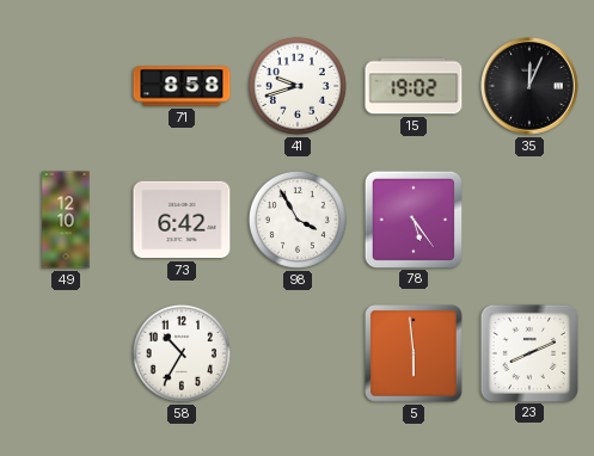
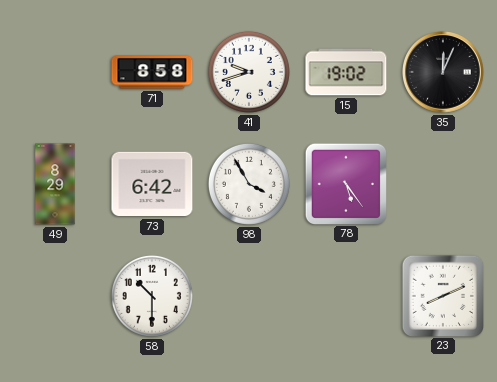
49: 12:10 -> 8:29
58: 10:35 -> 10:30
5: 5:59 -> none
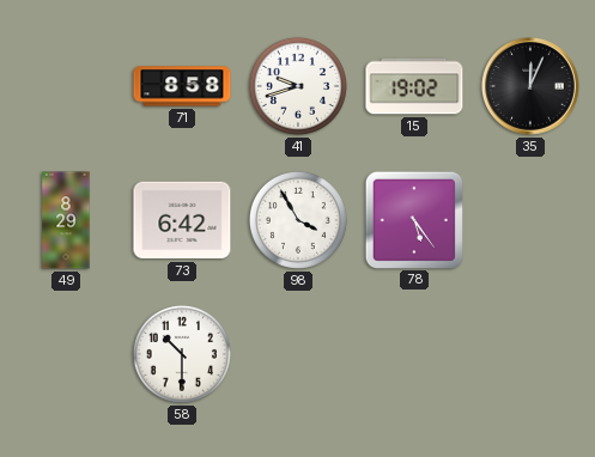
23: 8:11 -> none
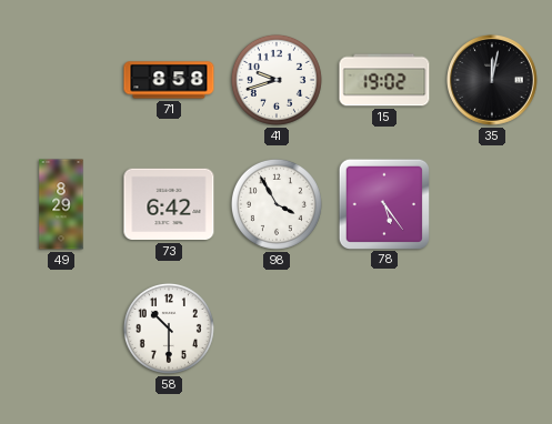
35: 12:04 -> 12:02
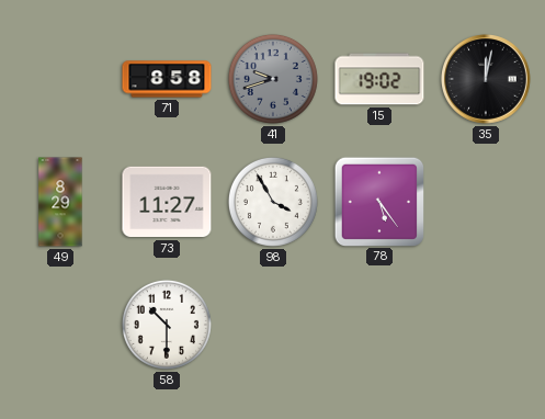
41 dial: white -> grey
73: 6:42 -> 11:27
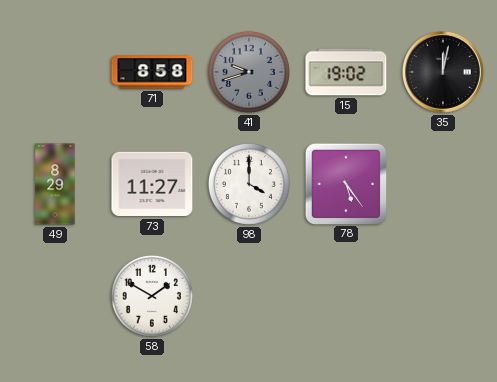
98: 3:55 -> 4:00
58: 10:30 -> 1:50
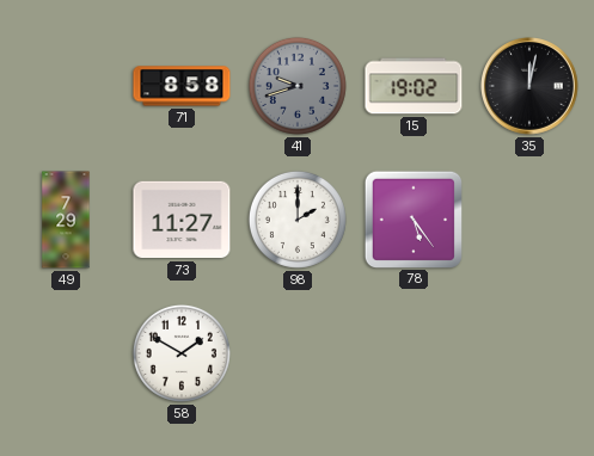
49: 8:29 -> 7:29
98: 4:00 -> 2:00
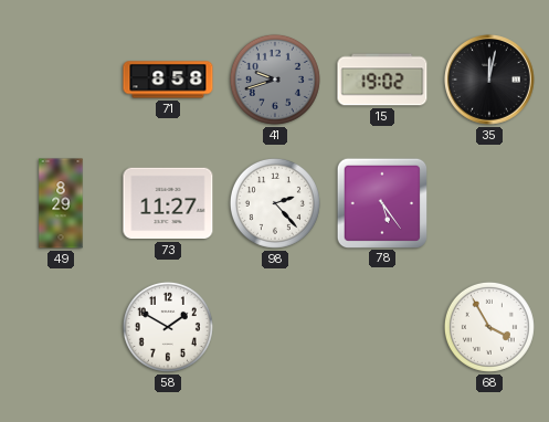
49: 7:29 -> 8:29
98: 2:00 -> 2:23
68: none -> 3:55
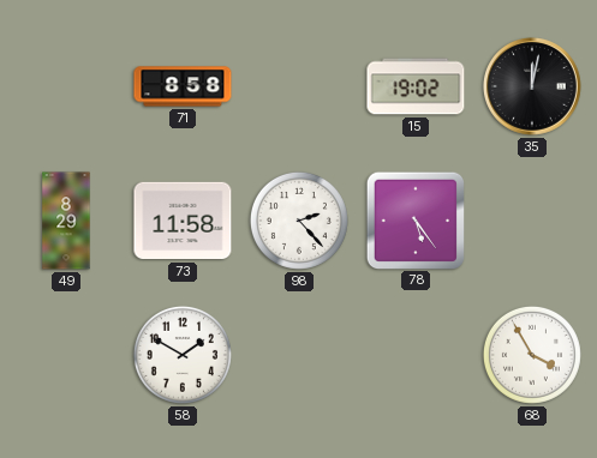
41: 9:42 -> none
73: 11:27 -> 11:58
